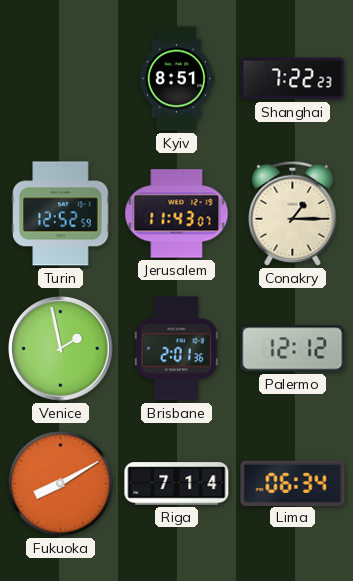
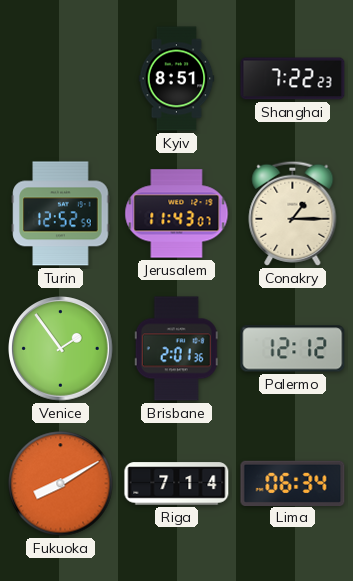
Venice: 1:58 -> 1:54
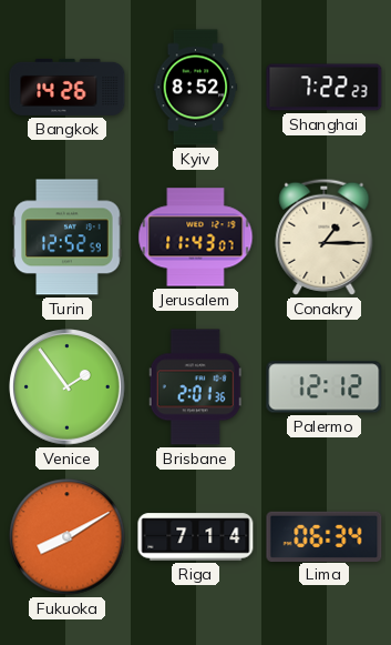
Bangkok: none -> 14:26
Kyiv: 8:51 -> 8:52
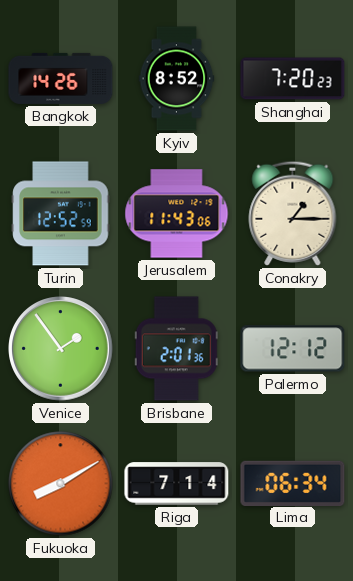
Shanghai: 7:22 -> 7:20
Jerusalem: 11:43:07 -> 11:43:06
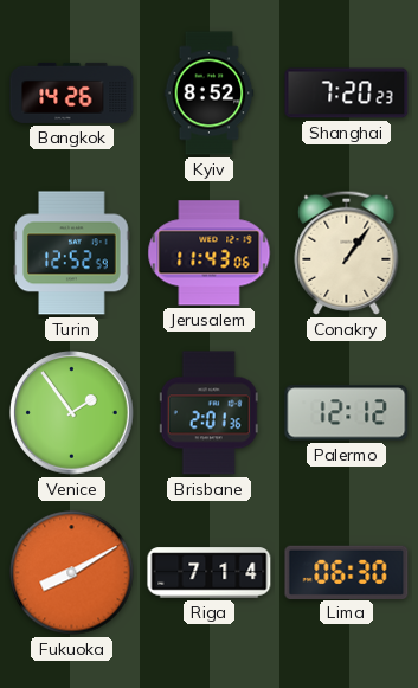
Conakry: 1:15 -> 1:06
Lima: 06:34 -> 06:30
